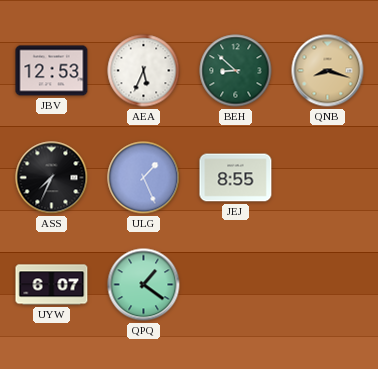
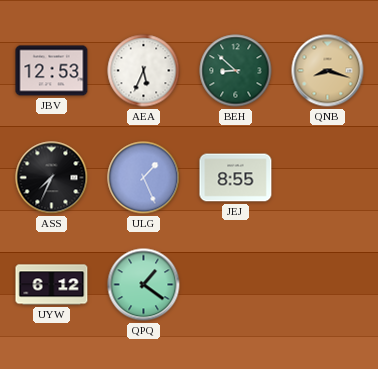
UYW: 6:07 -> 6:12
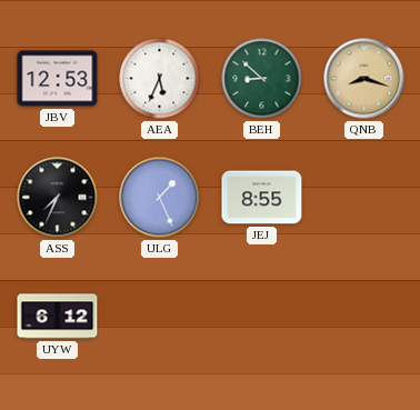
QPQ: 1:21 -> none
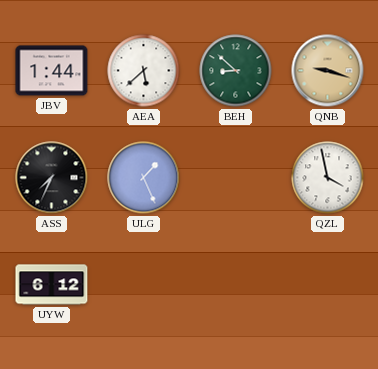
JBV: 12:53 -> 1:44
AEA: 5:34 -> 5:38
QNB: 8:18 -> 9:18
JEJ: 8:55 -> none
QZL: none -> 3:58
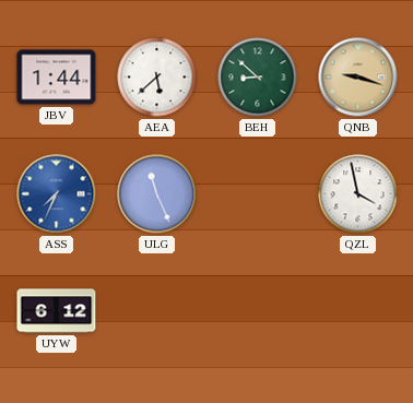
ASS dial: black -> blue
ULG: 1:26 -> 11:26
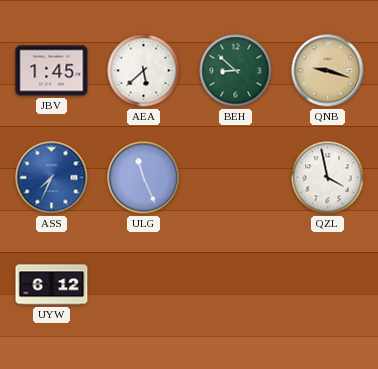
JBV: 1:44 -> 1:45
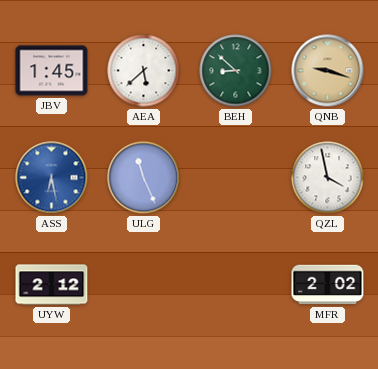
ASS: 7:34 -> 6:28
UYW: 6:12 -> 2:12
MFR: none -> 2:02
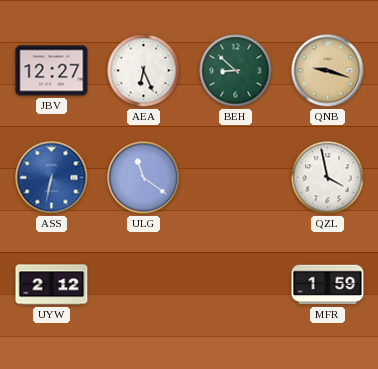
JBV: 1:45 -> 12:27
AEA: 5:38 -> 6:26
ASS: 6:28 -> 6:32
ULG: 11:26 -> 11:21
MFR: 2:02 -> 1:59
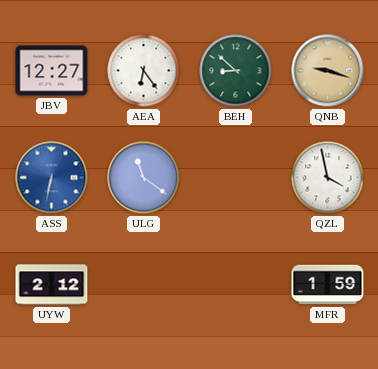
AEA: 6:26 -> 6:24
